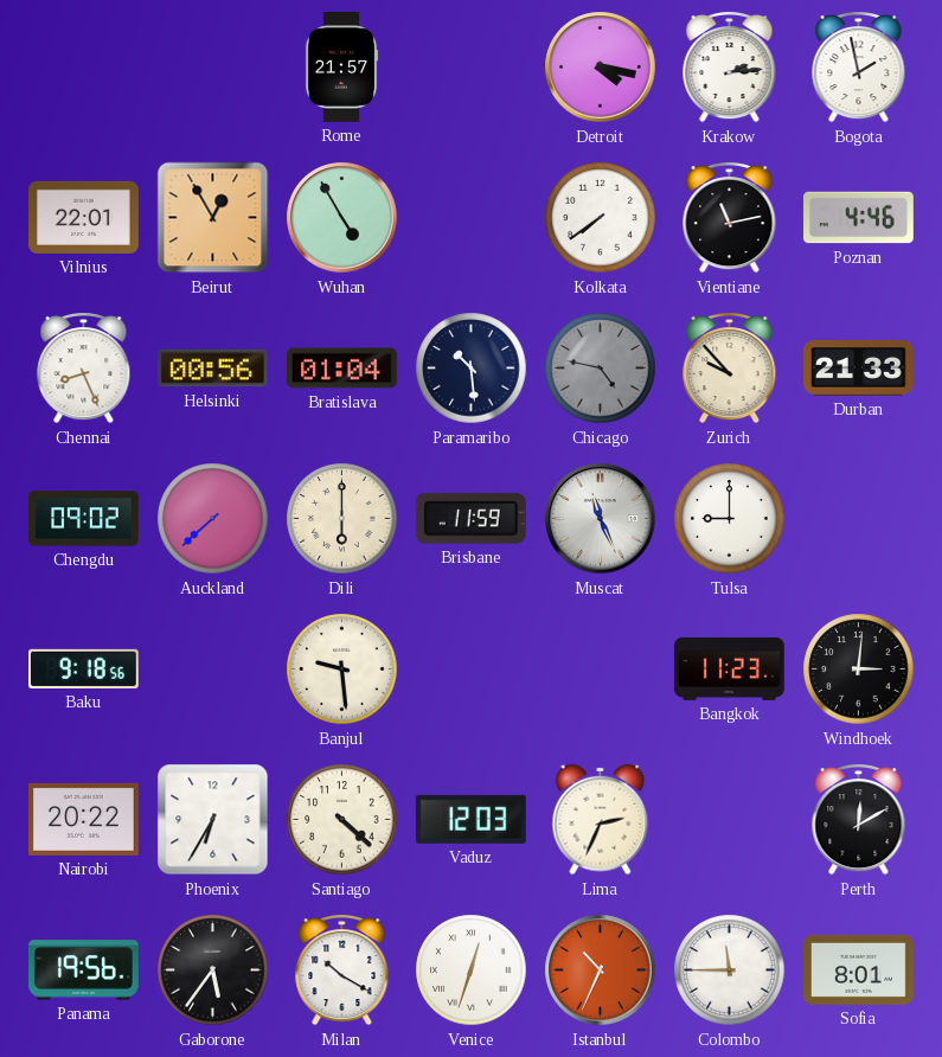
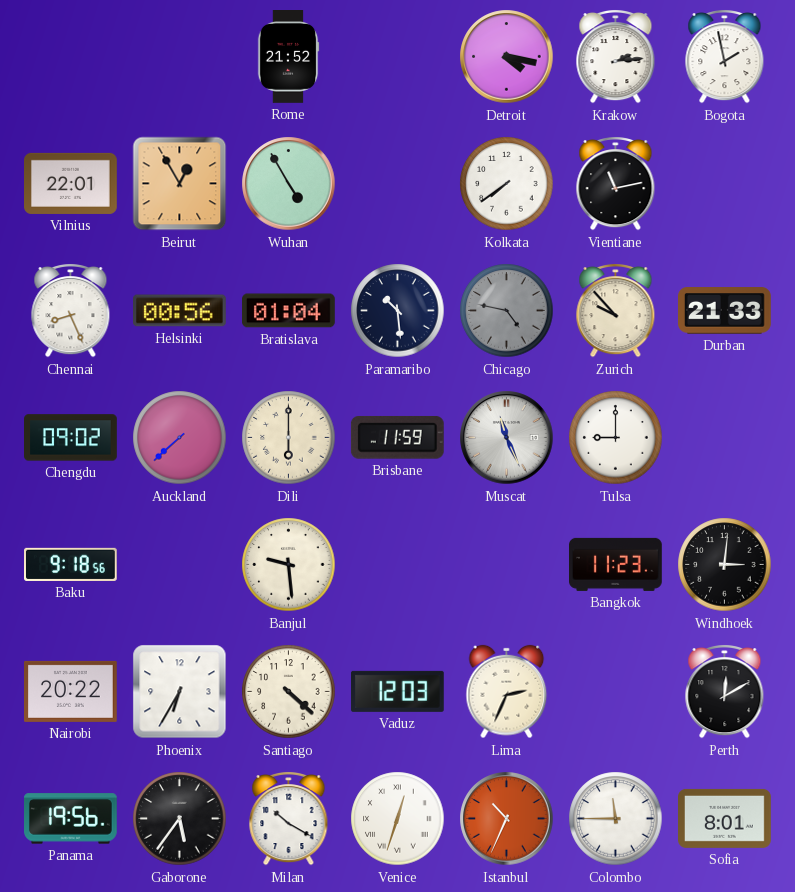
Rome: 21:57 -> 21:52
Poznan: 4:46 -> none
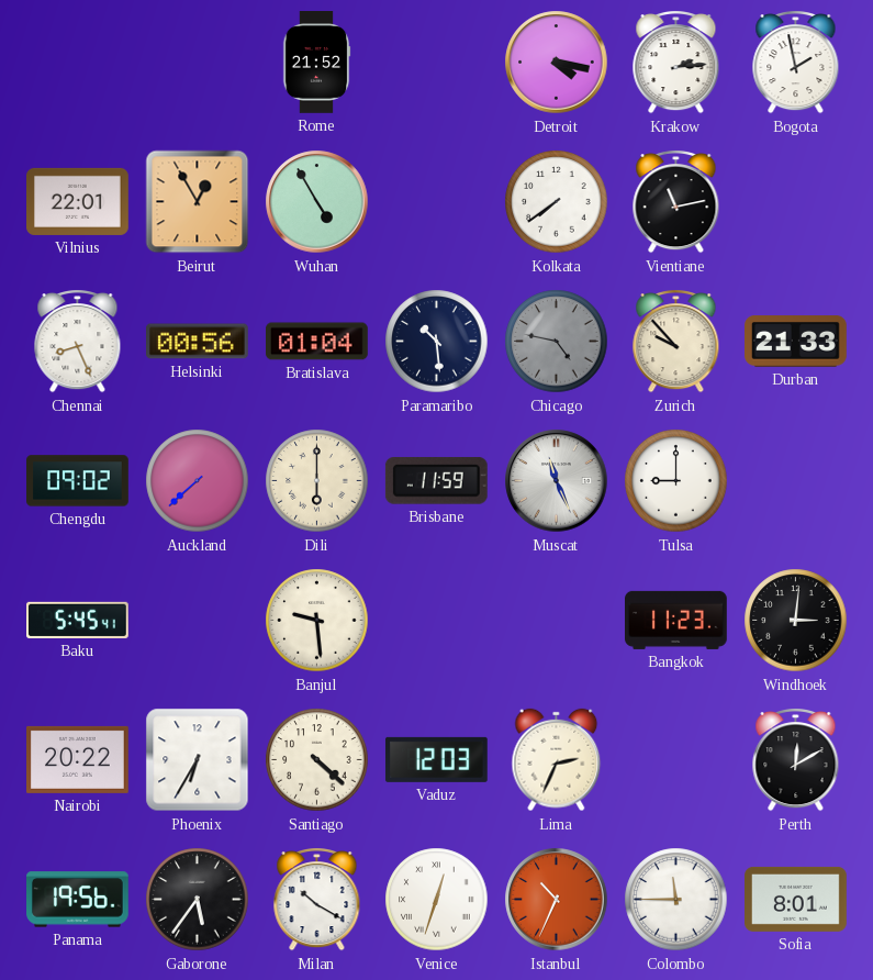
Baku: 9:18 -> 5:45
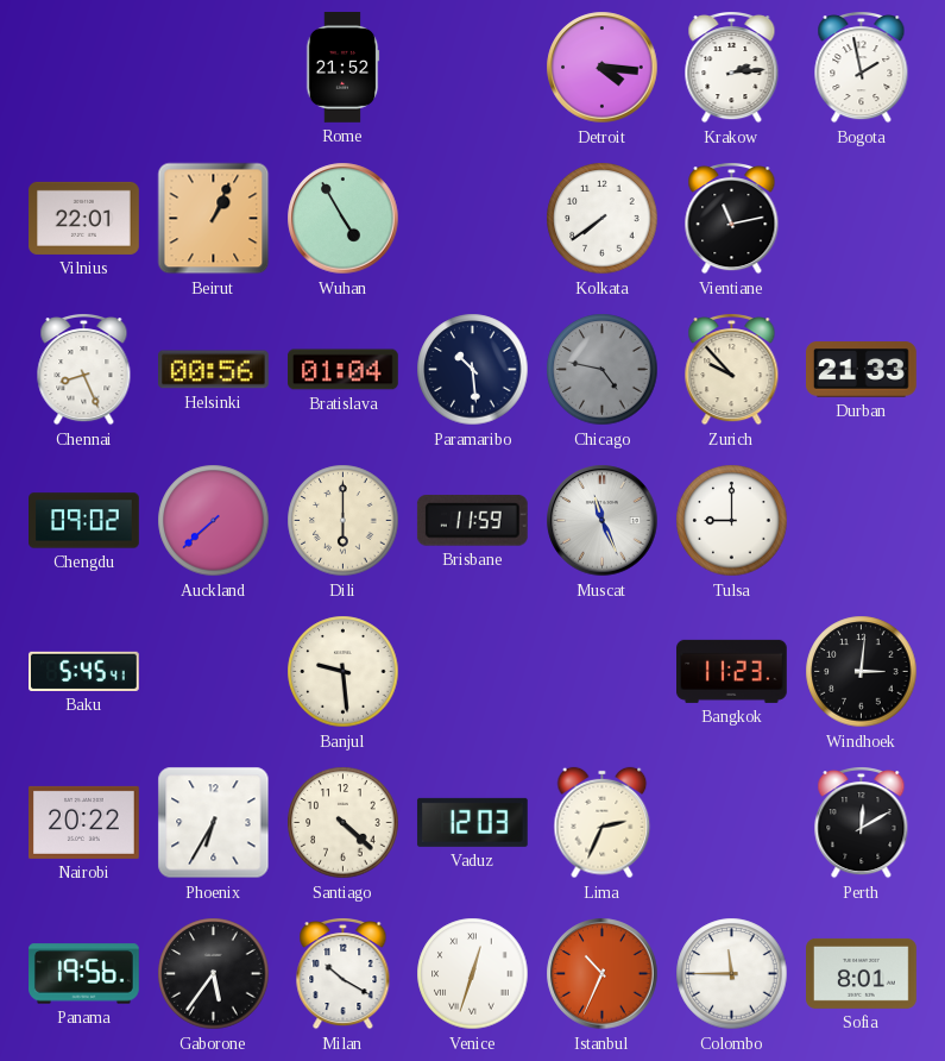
Detroit: 4:17 -> 4:16
Beirut: 12:55 -> 1:04
